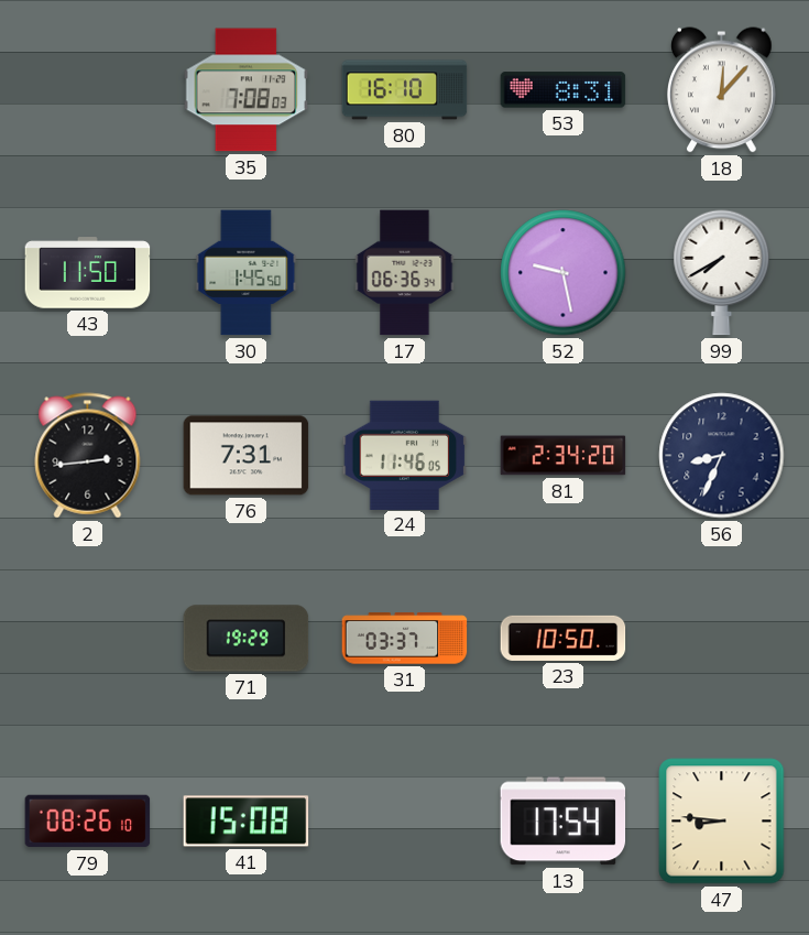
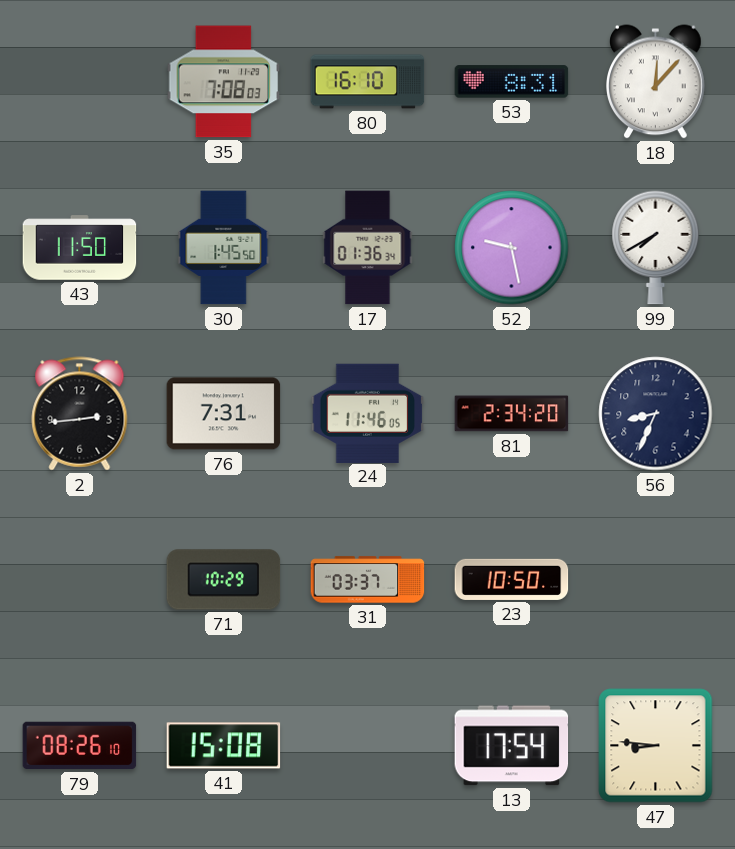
17: 06:36 -> 01:36
71: 19:29 -> 10:29
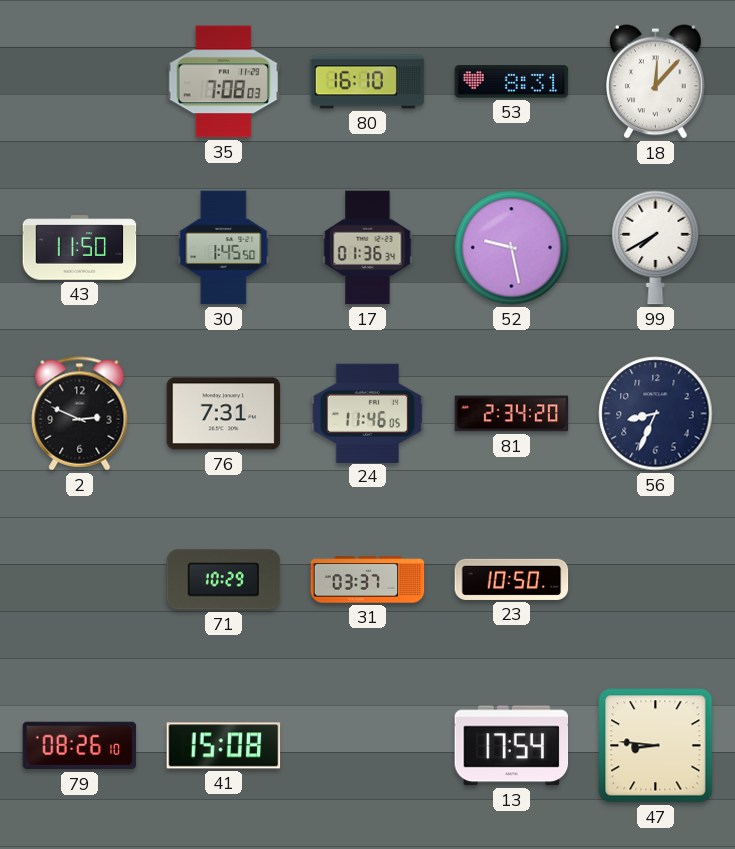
2: 2:44 -> 2:49
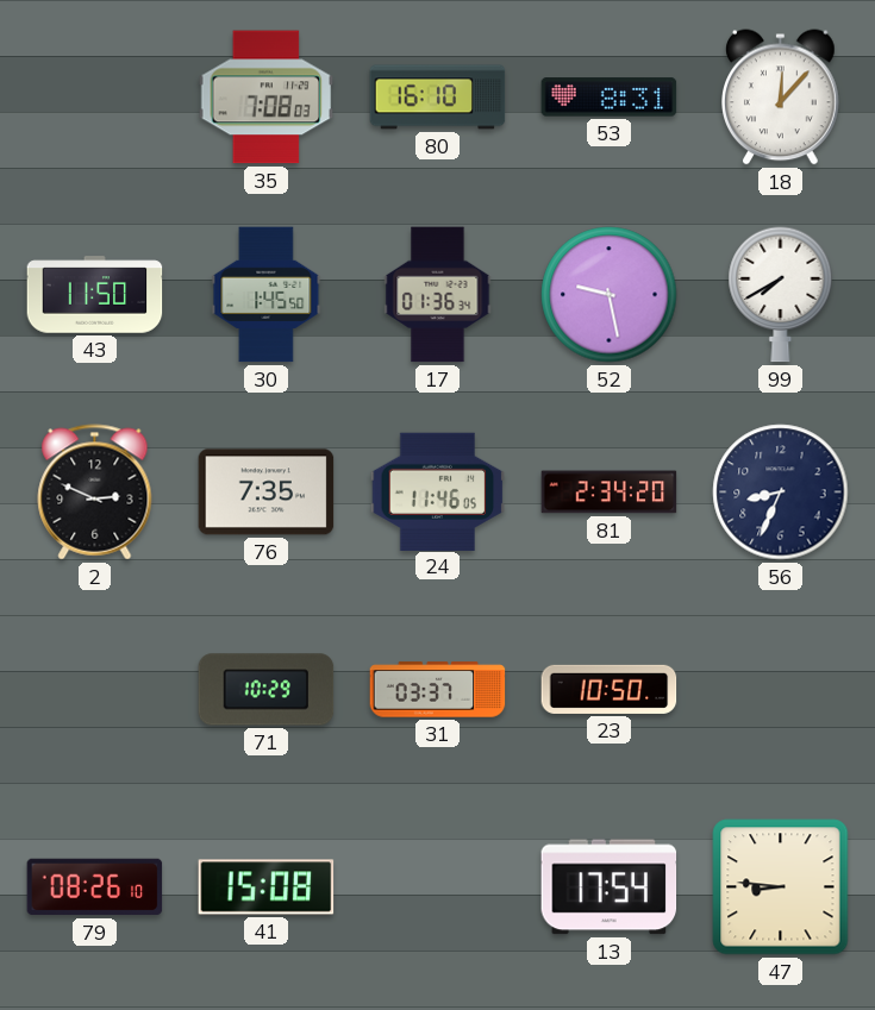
76: 7:31 -> 7:35
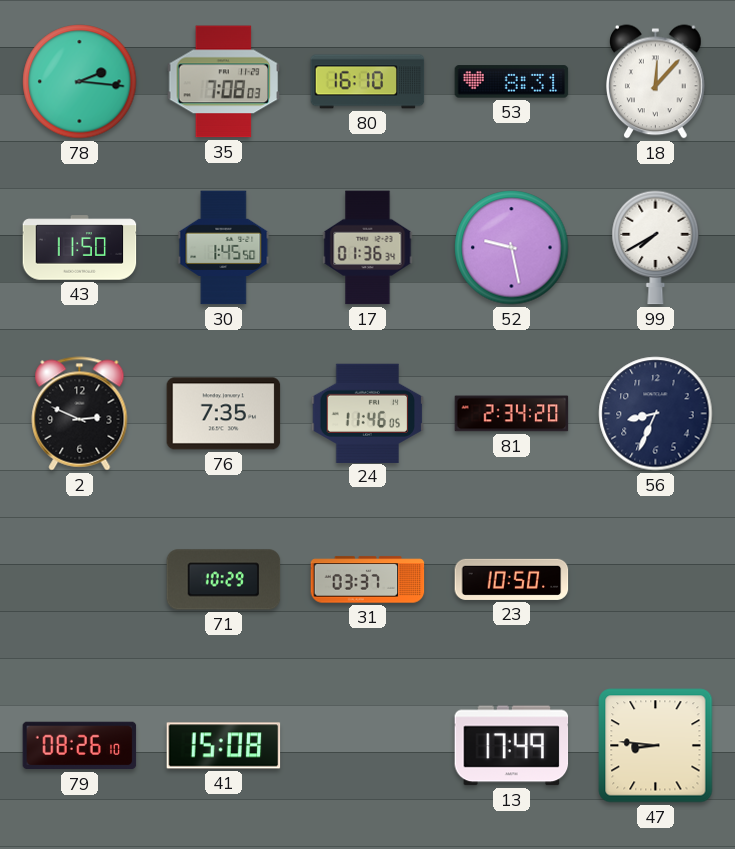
78: none -> 2:16
13: 17:54 -> 17:49
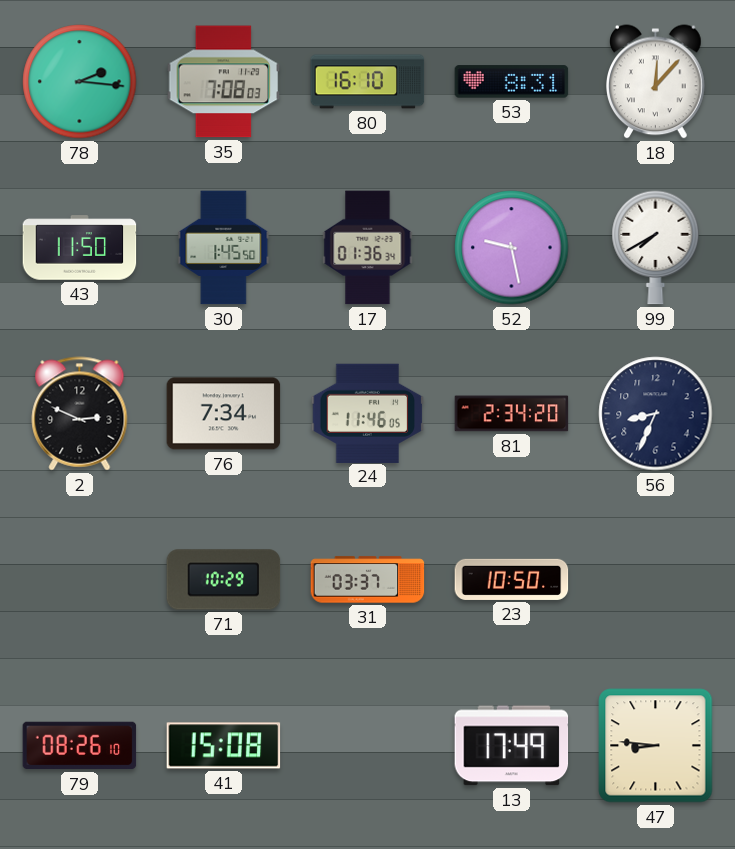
76: 7:35 -> 7:34
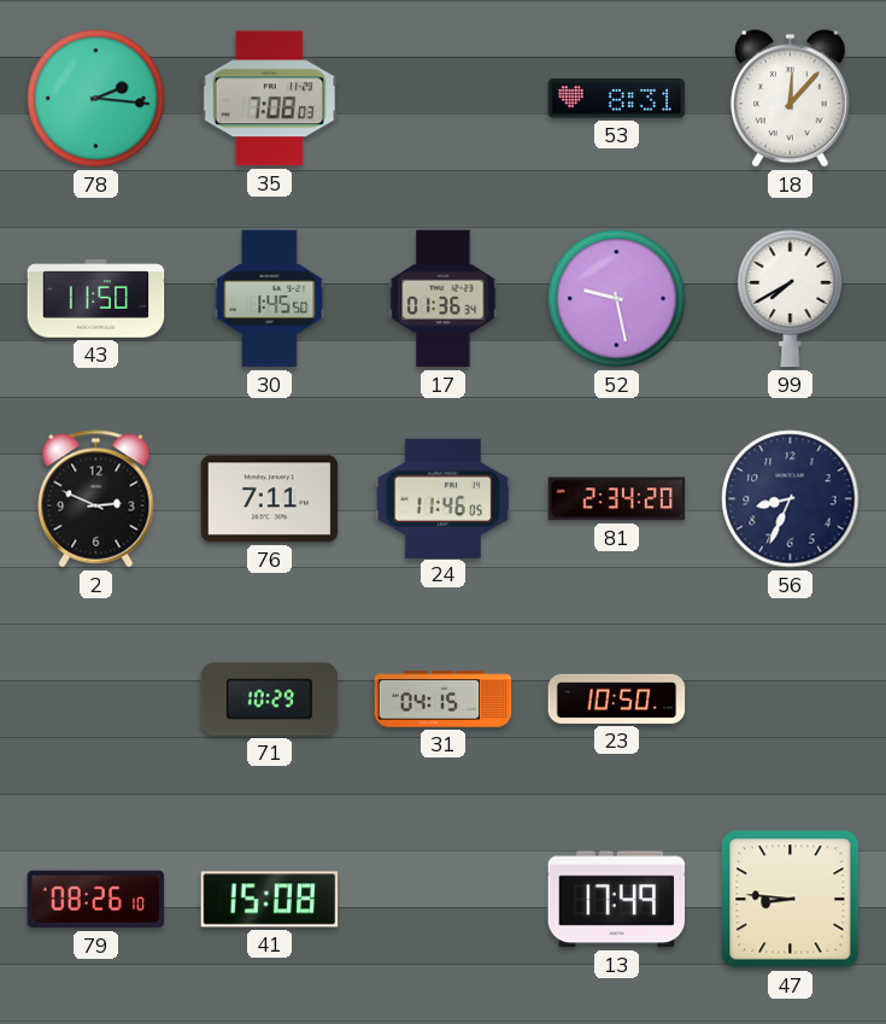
80: 16:10 -> none
76: 7:34 -> 7:11
31: 03:37 -> 04:15
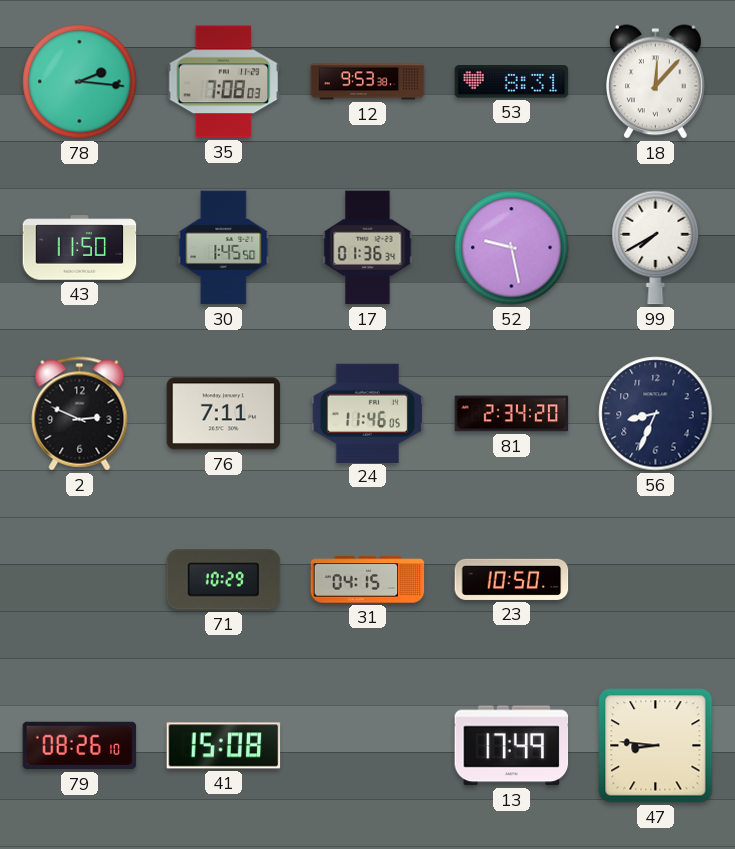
12: none -> 9:53
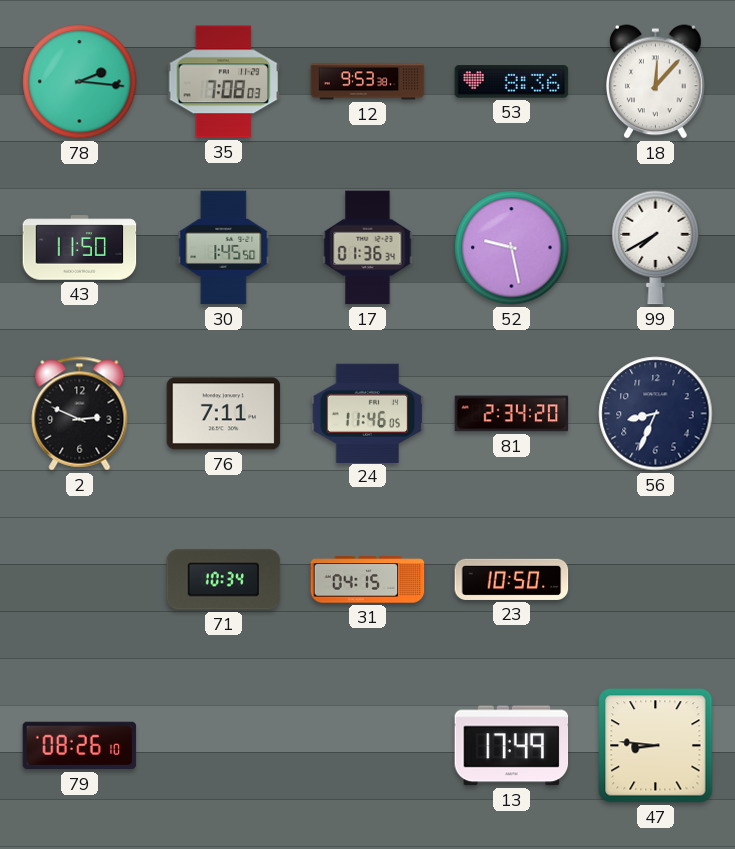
53: 8:31 -> 8:36
71: 10:29 -> 10:34
41: 15:08 -> none
